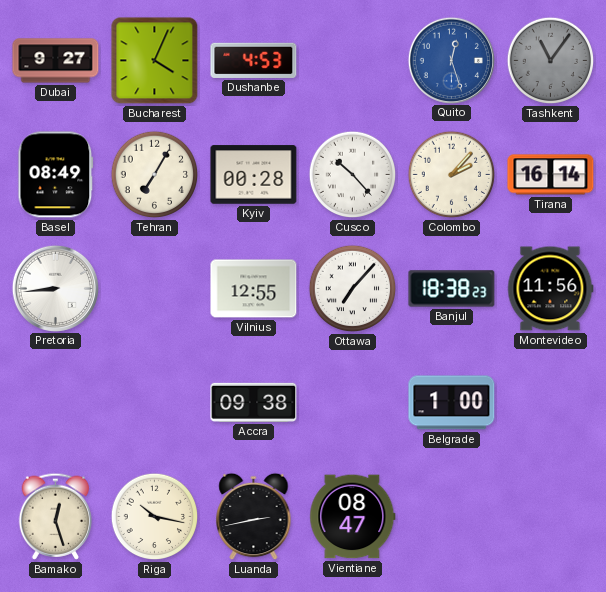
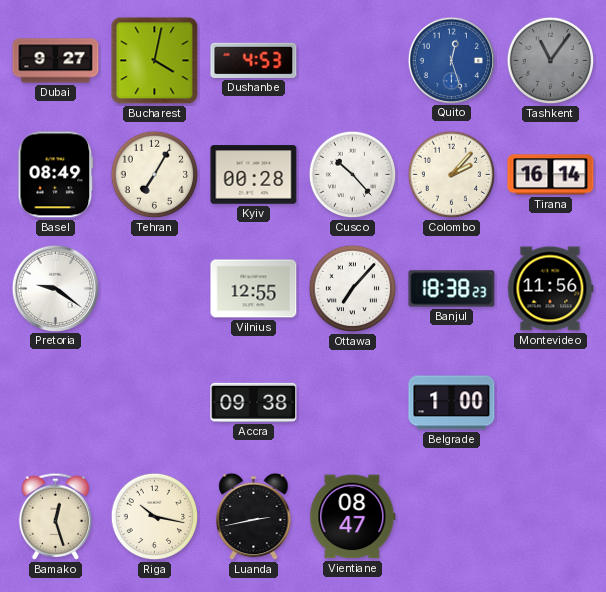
Bucharest: 4:04 -> 4:02
Pretoria: 8:44 -> 9:21
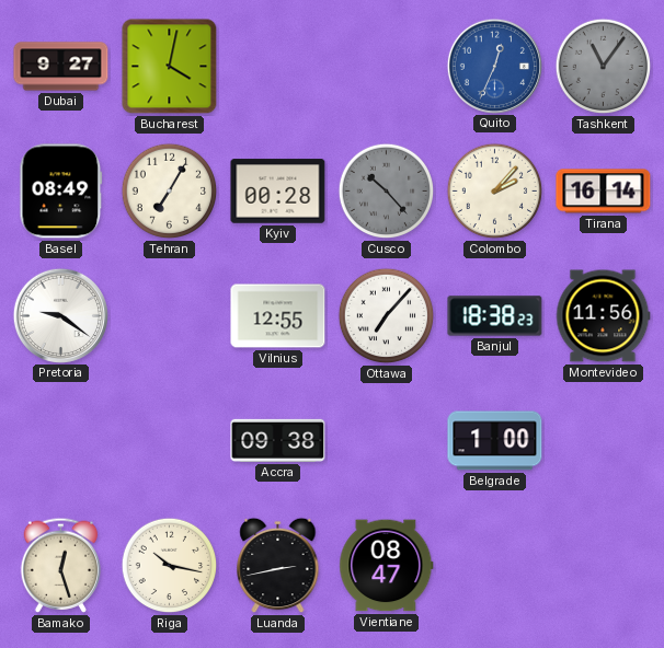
Dushanbe: 4:53 -> none
Quito: 12:27 -> 12:34
Cusco dial: white -> grey
